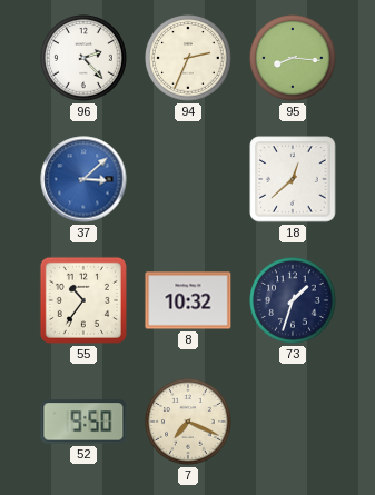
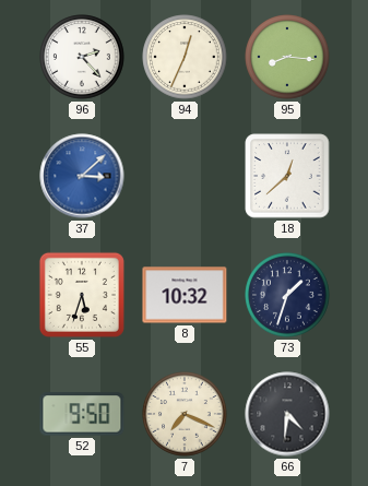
94: 2:34 -> 12:34
55: 10:36 -> 5:33
66: none -> 4:31
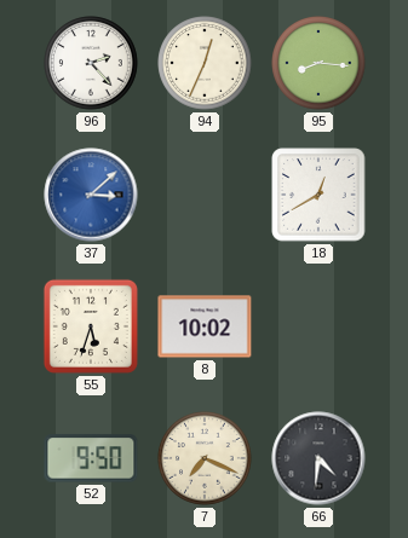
18: 12:38 -> 12:40
8: 10:32 -> 10:02
73: 1:33 -> none
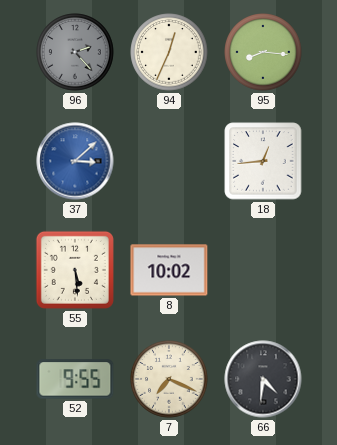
96 dial: white -> grey
18: 12:40 -> 12:44
55: 5:33 -> 5:29
52: 9:50 -> 9:55
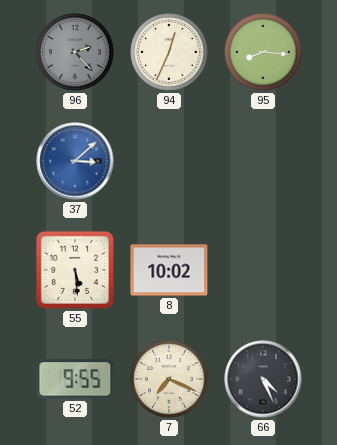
18: 12:44 -> none
66: 4:31 -> 4:26
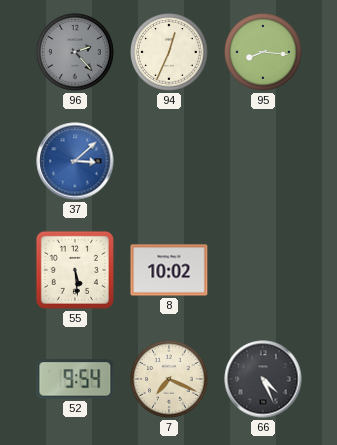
52: 9:55 -> 9:54
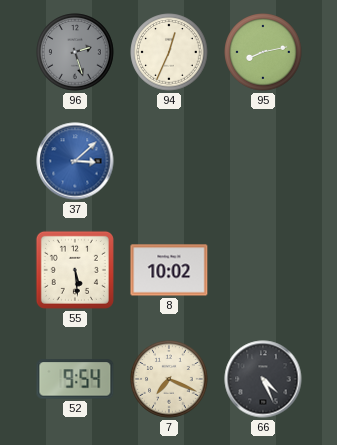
96: 2:23 -> 2:27
95: 8:16 -> 8:13
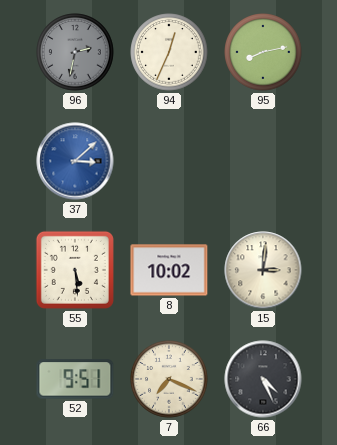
96: 2:27 -> 2:32
15: none -> 3:01
52: 9:54 -> 9:51
